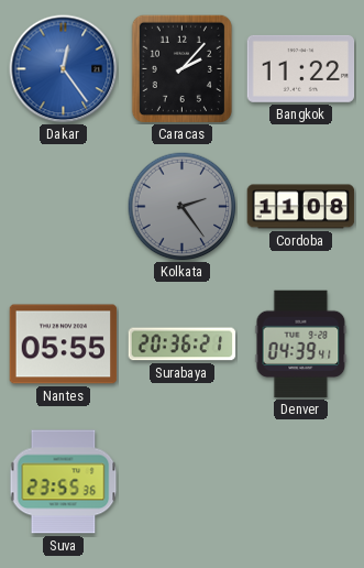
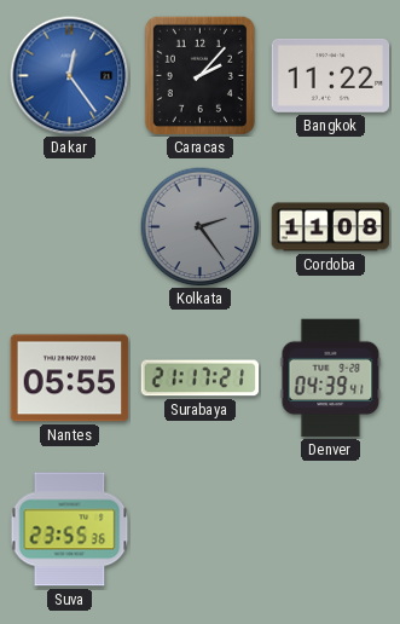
Surabaya: 20:36 -> 21:17
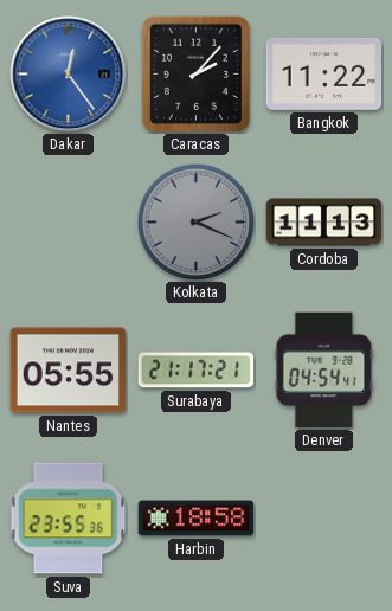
Kolkata: 2:24 -> 2:19
Cordoba: 11:08 -> 11:13
Denver: 04:39 -> 04:54
Harbin: none -> 18:58
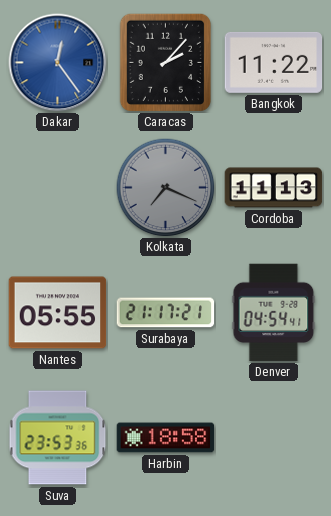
Kolkata: 2:19 -> 7:19
Suva: 23:55 -> 23:53
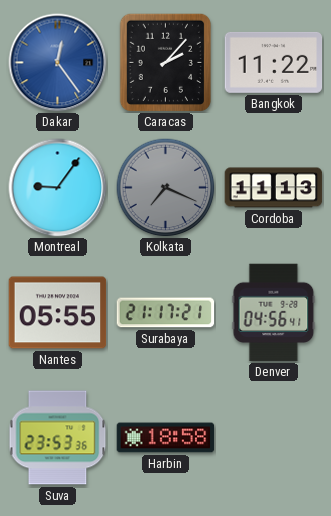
Montreal: none -> 9:06
Denver: 04:54 -> 04:56
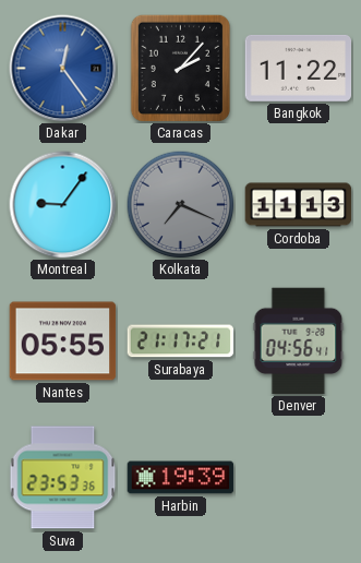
Harbin: 18:58 -> 19:39
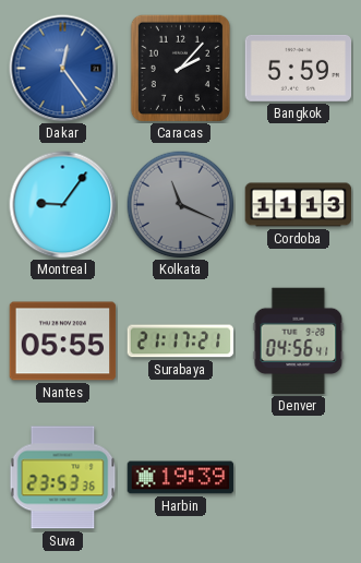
Bangkok: 11:22 -> 5:59
Kolkata: 7:19 -> 11:19
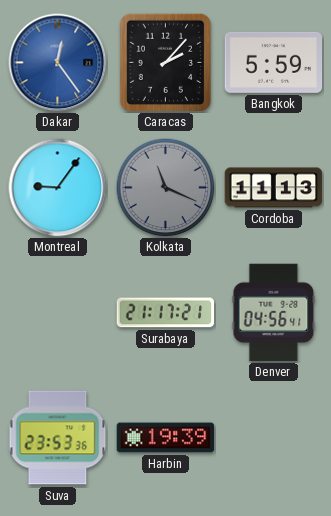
Nantes: 05:55 -> none
